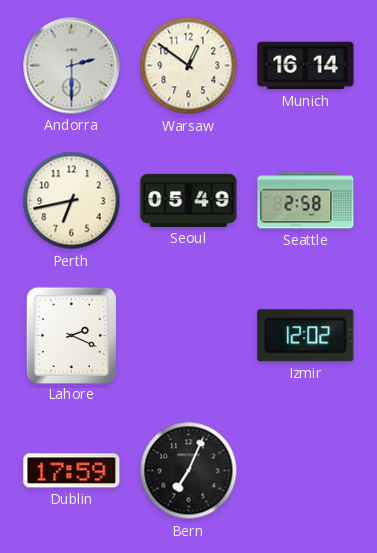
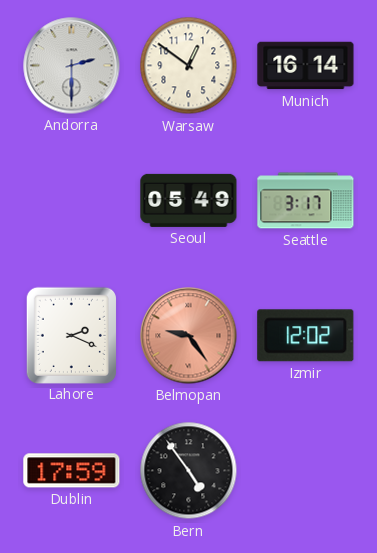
Perth: 6:43 -> none
Seattle: 2:58 -> 3:17
Belmopan: none -> 9:24
Bern: 7:04 -> 4:54
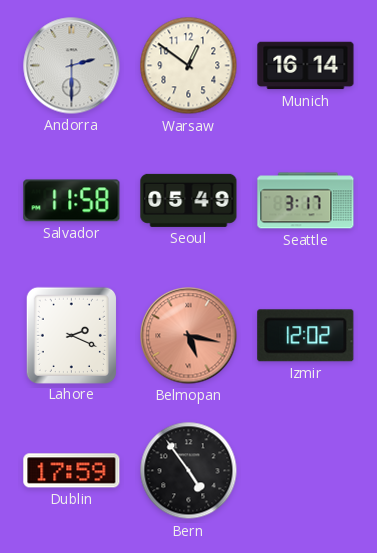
Salvador: none -> 11:58
Belmopan: 9:24 -> 5:17
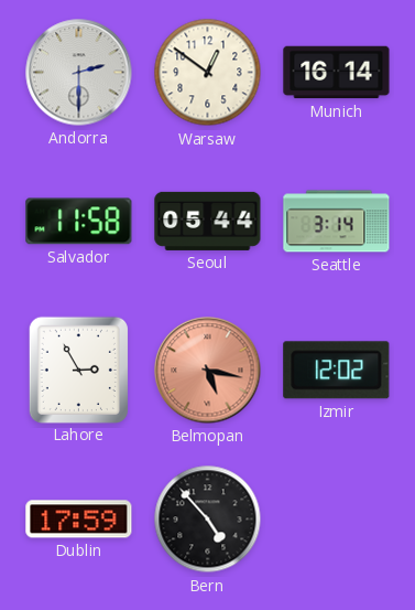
Seoul: 05:49 -> 05:44
Seattle: 3:17 -> 3:14
Lahore: 2:19 -> 2:55
Bern: 4:54 -> 4:53
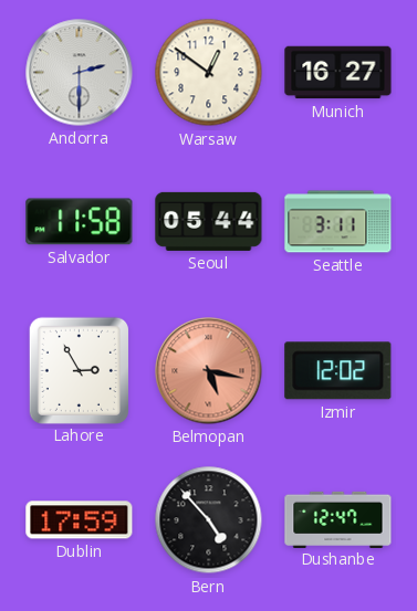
Munich: 16:14 -> 16:27
Seattle: 3:14 -> 3:11
Dushanbe: none -> 12:47
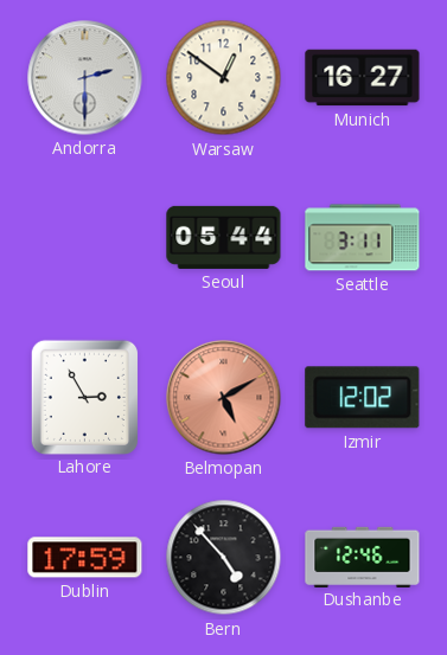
Salvador: 11:58 -> none
Belmopan: 5:17 -> 5:10
Dushanbe: 12:47 -> 12:46
